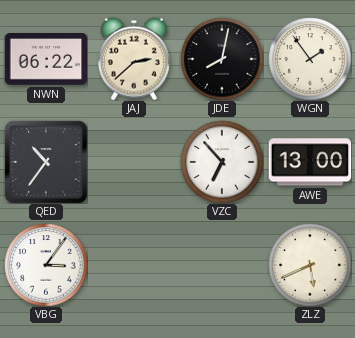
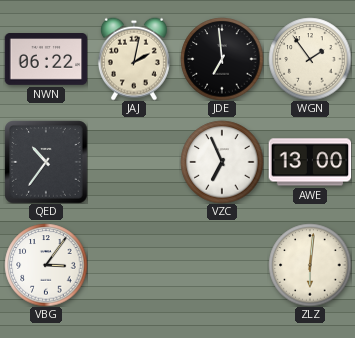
JAJ: 2:38 -> 2:02
JDE: 8:02 -> 6:59
VZC: 6:53 -> 6:56
ZLZ: 5:41 -> 6:01
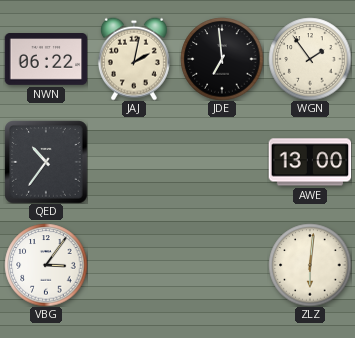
VZC: 6:56 -> none
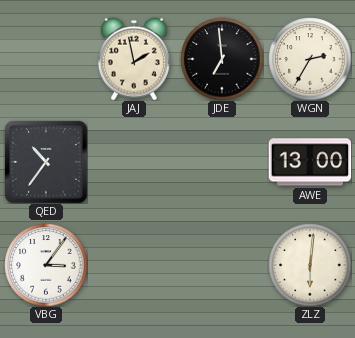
NWN: 06:22 -> none
JAJ: 2:02 -> 1:58
WGN: 1:54 -> 2:35
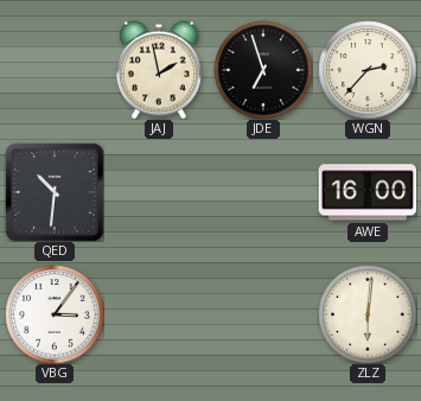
JDE: 6:59 -> 6:57
WGN: 2:35 -> 2:37
QED: 10:36 -> 10:31
AWE: 13:00 -> 16:00
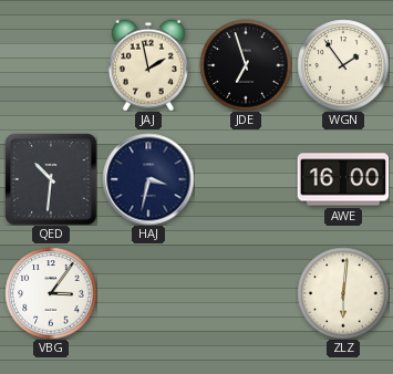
WGN: 2:37 -> 1:54
HAJ: none -> 3:32
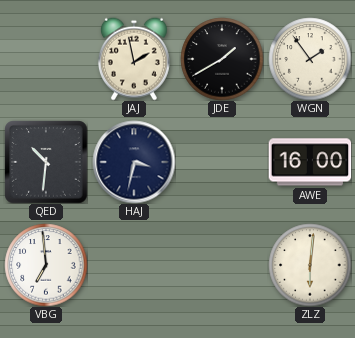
JDE: 6:57 -> 1:40
VBG: 3:06 -> 6:59
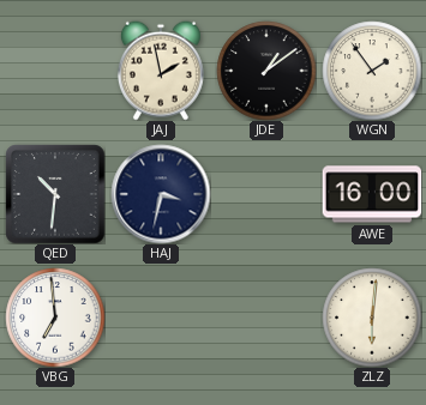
JDE: 1:40 -> 1:09
